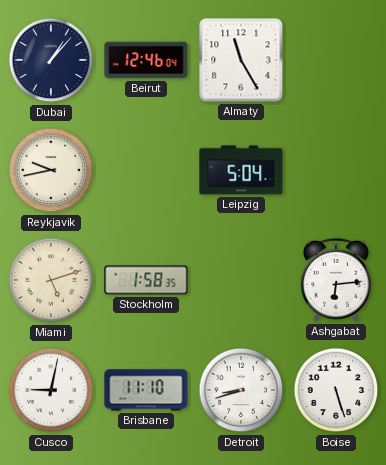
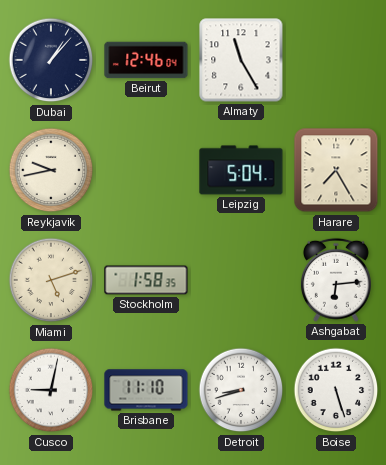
Harare: none -> 7:25
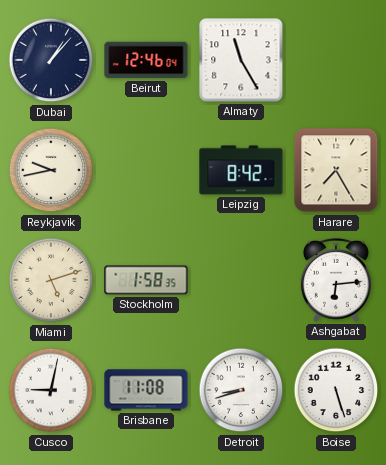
Leipzig: 5:04 -> 8:42
Brisbane: 11:10 -> 11:08
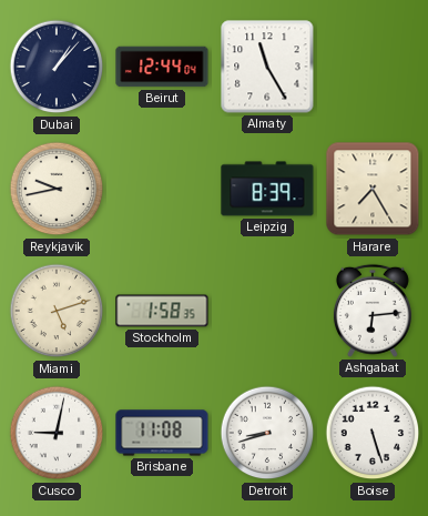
Beirut: 12:46 -> 12:44
Leipzig: 8:42 -> 8:39
